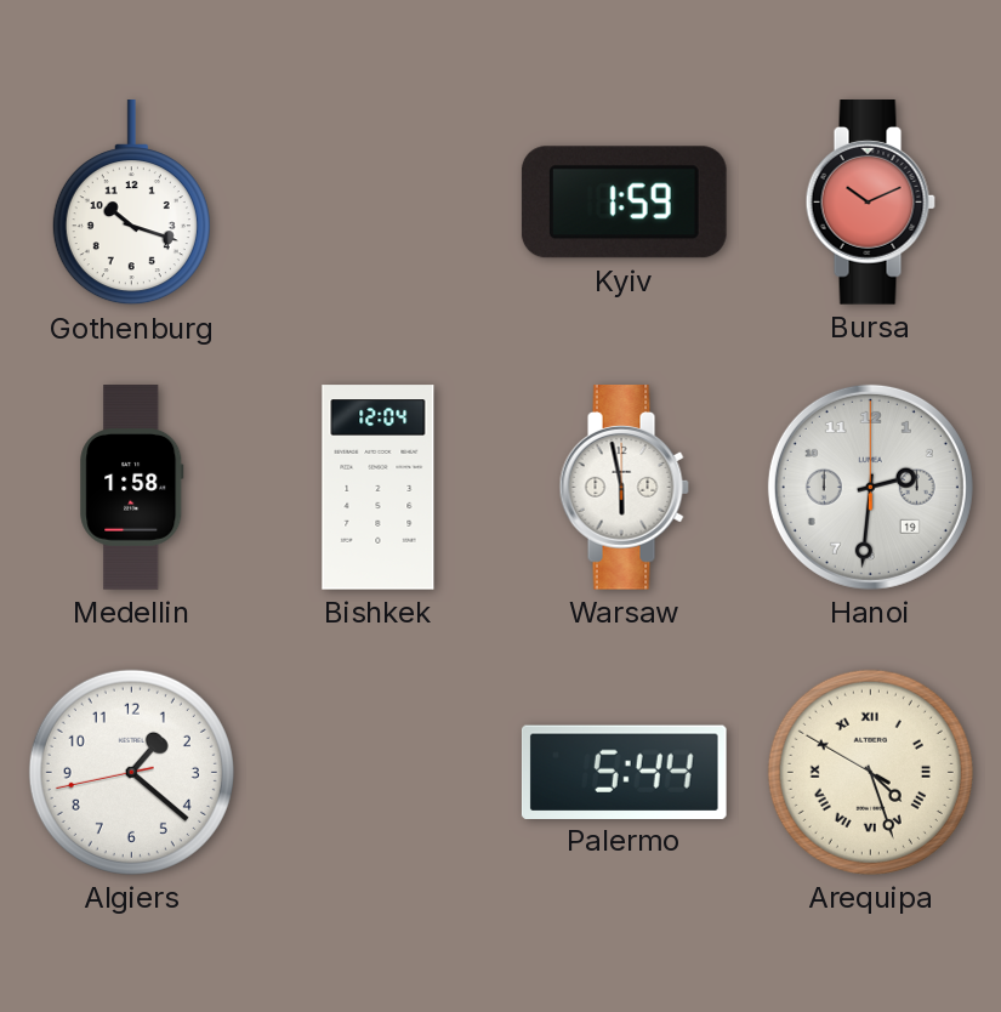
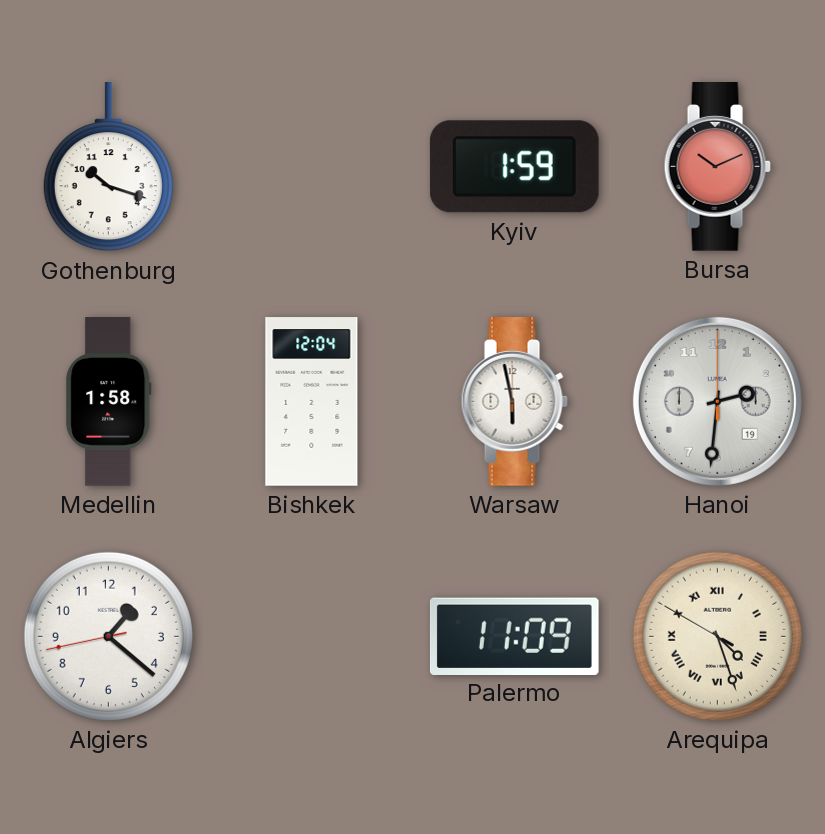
Palermo: 5:44 -> 11:09
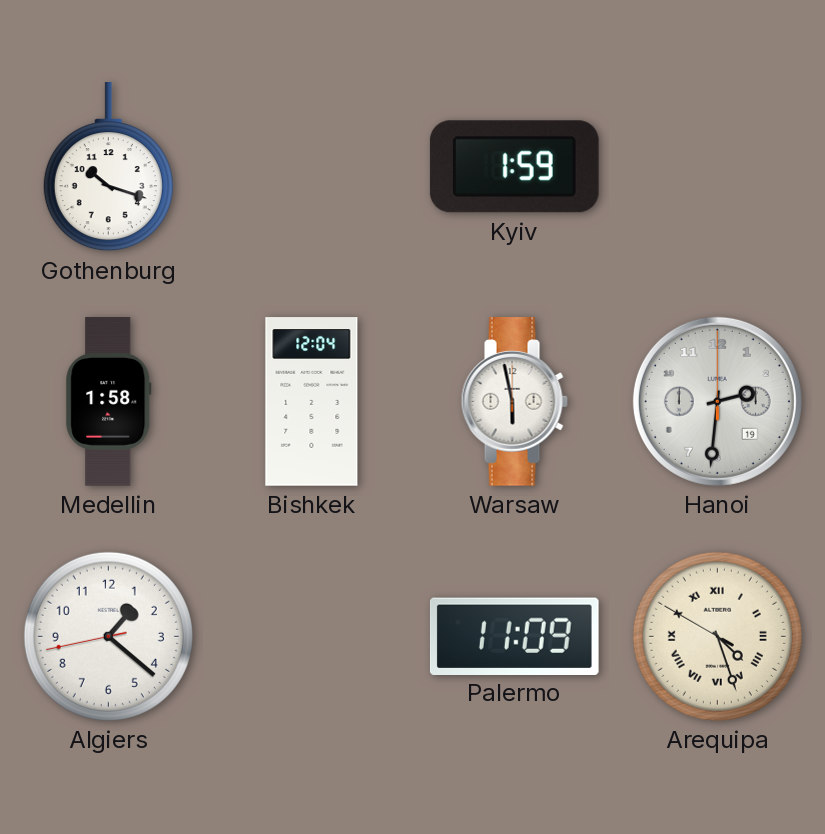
Bursa: 10:11 -> none
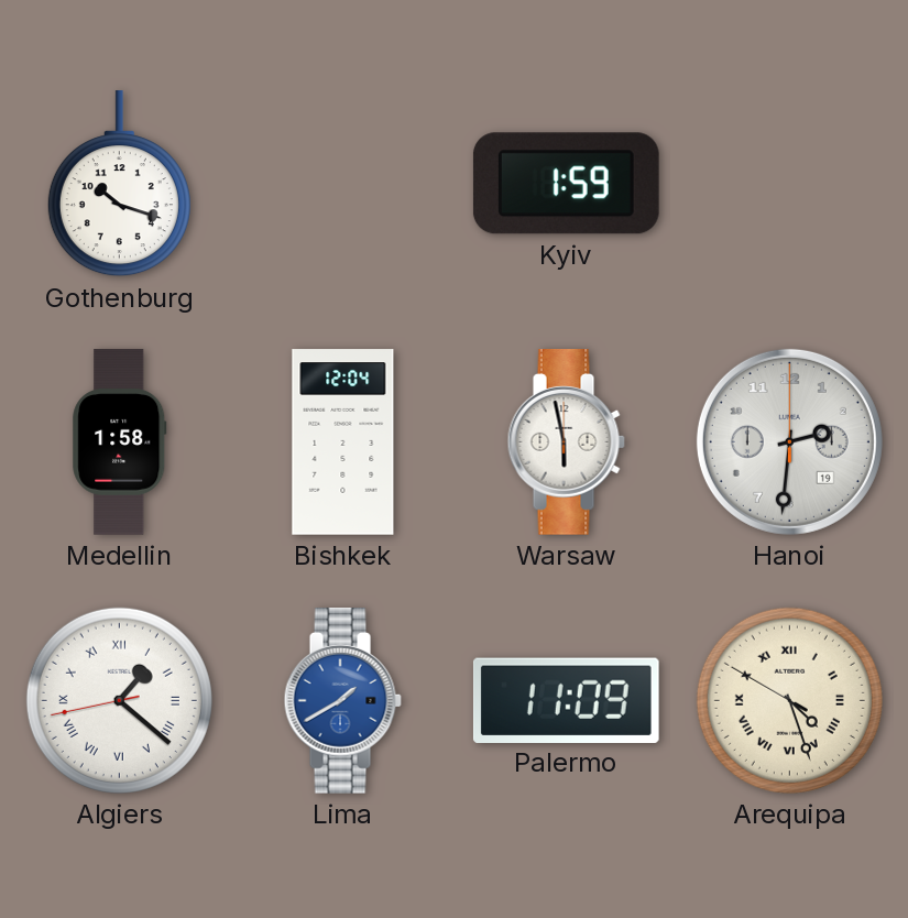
Algiers numerals: Arabic -> Roman
Lima: none -> 1:40
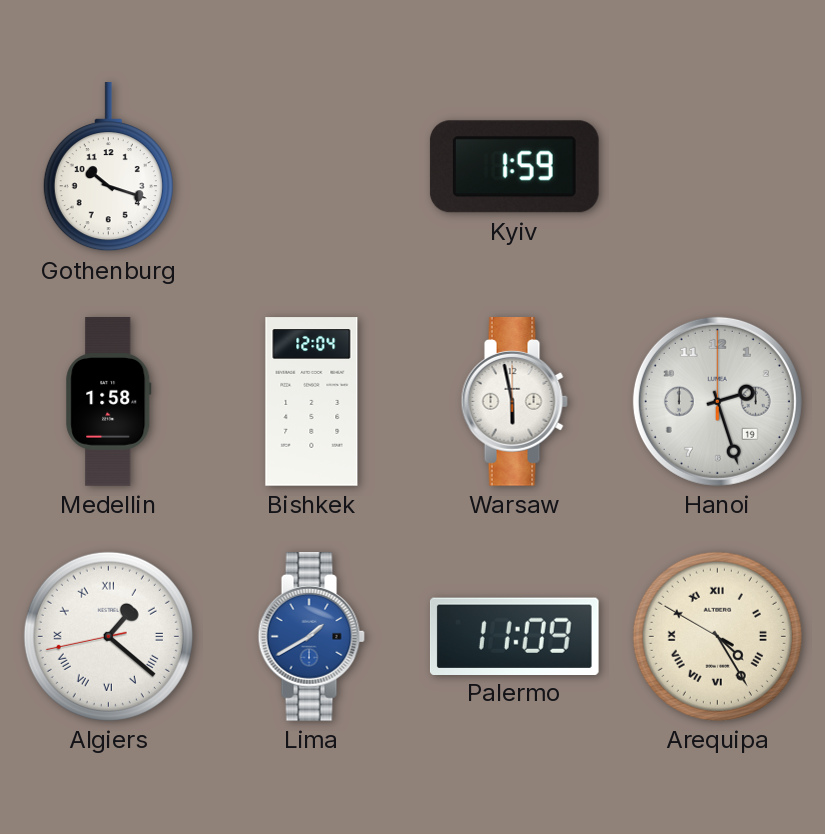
Hanoi: 2:31 -> 2:27
Arequipa: 4:26 -> 4:24
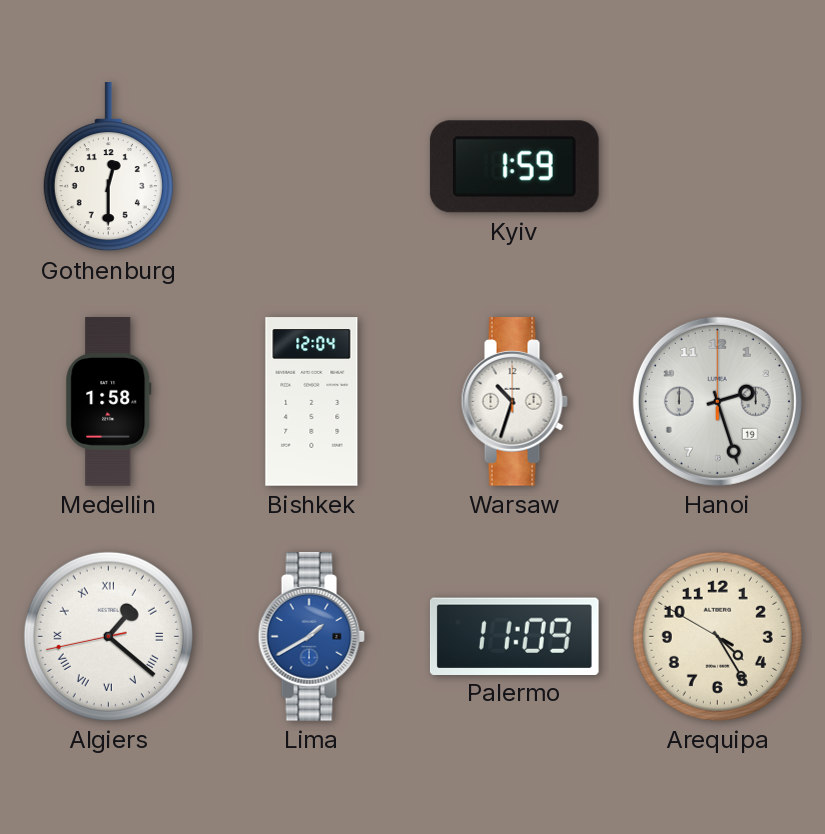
Gothenburg: 10:18 -> 12:30
Warsaw: 5:58 -> 10:33
Arequipa numerals: Roman -> Arabic
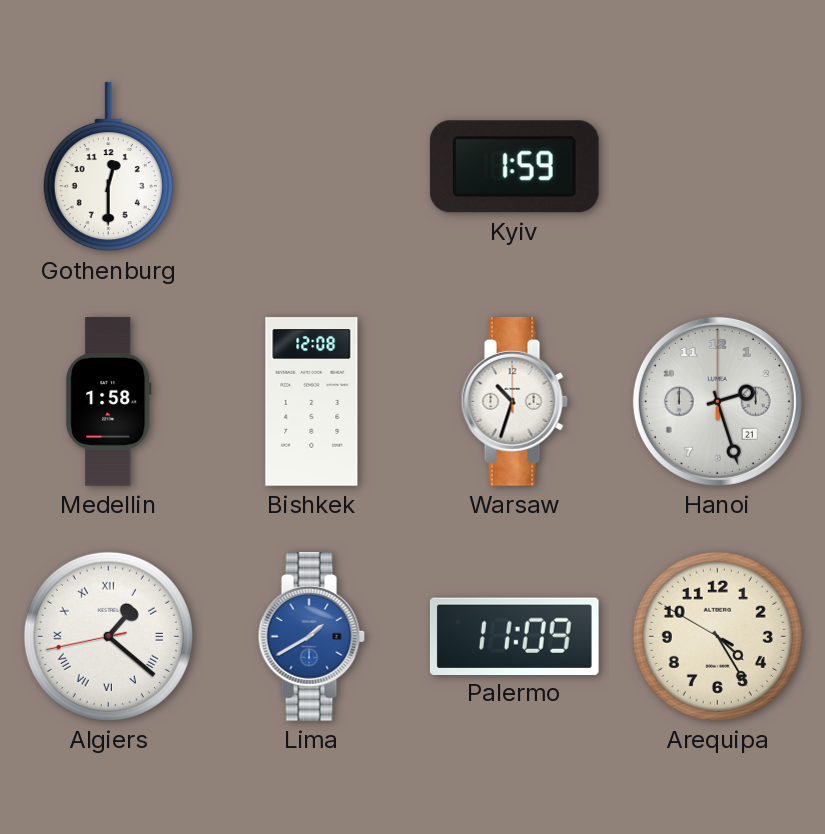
Bishkek: 12:04 -> 12:08
Hanoi date: 19 -> 21
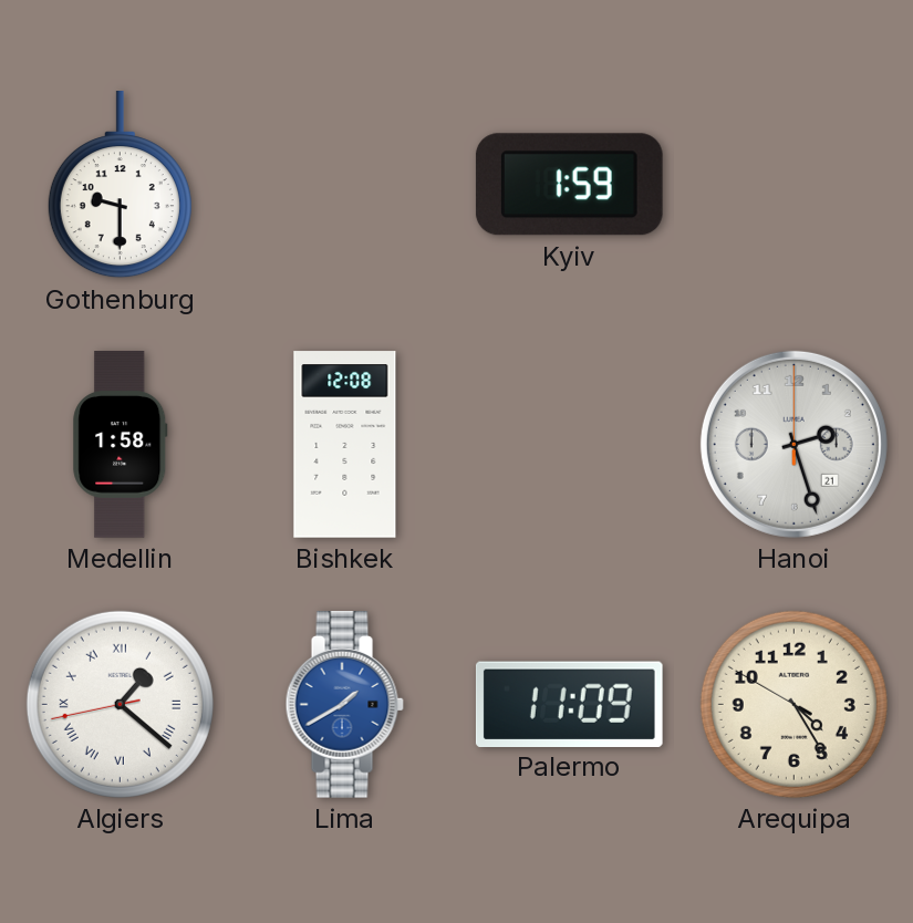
Gothenburg: 12:30 -> 9:30
Warsaw: 10:33 -> none
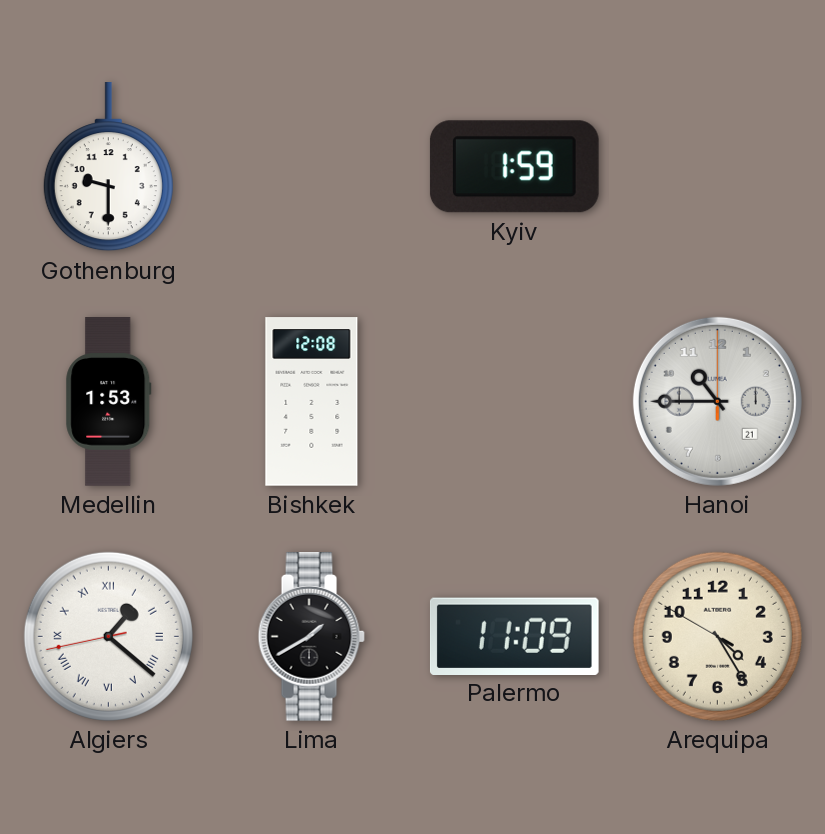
Medellin: 1:58 -> 1:53
Hanoi: 2:27 -> 10:45
Lima dial: blue -> black
